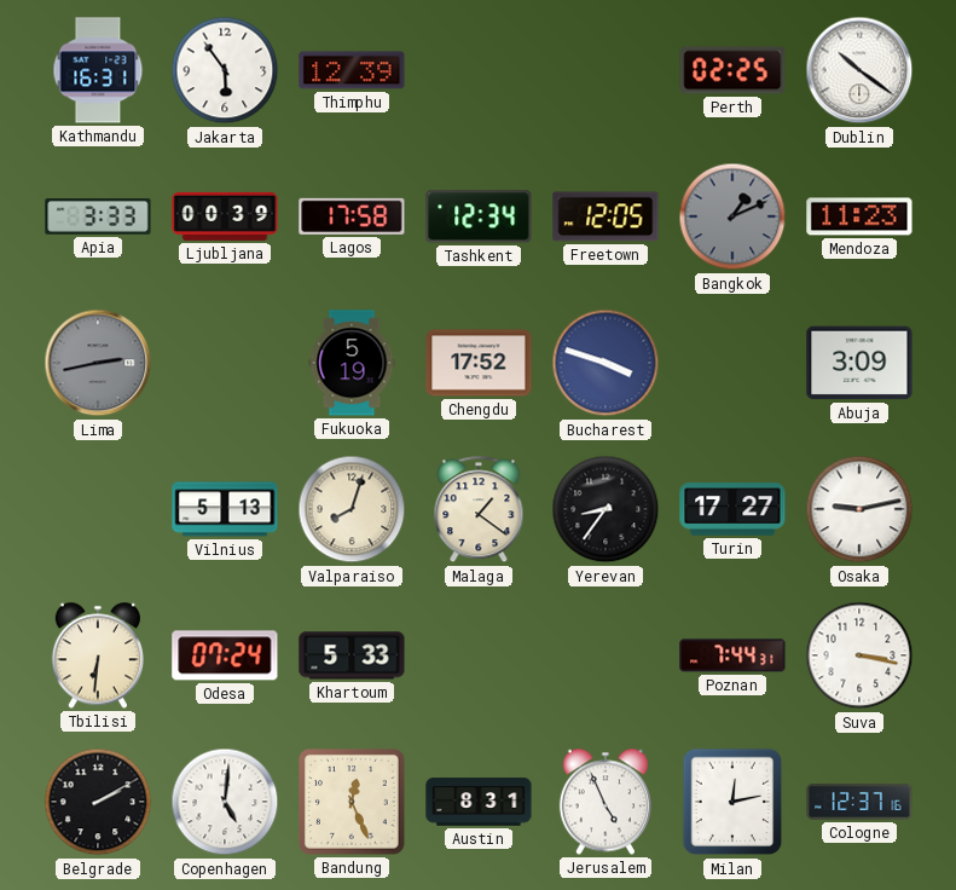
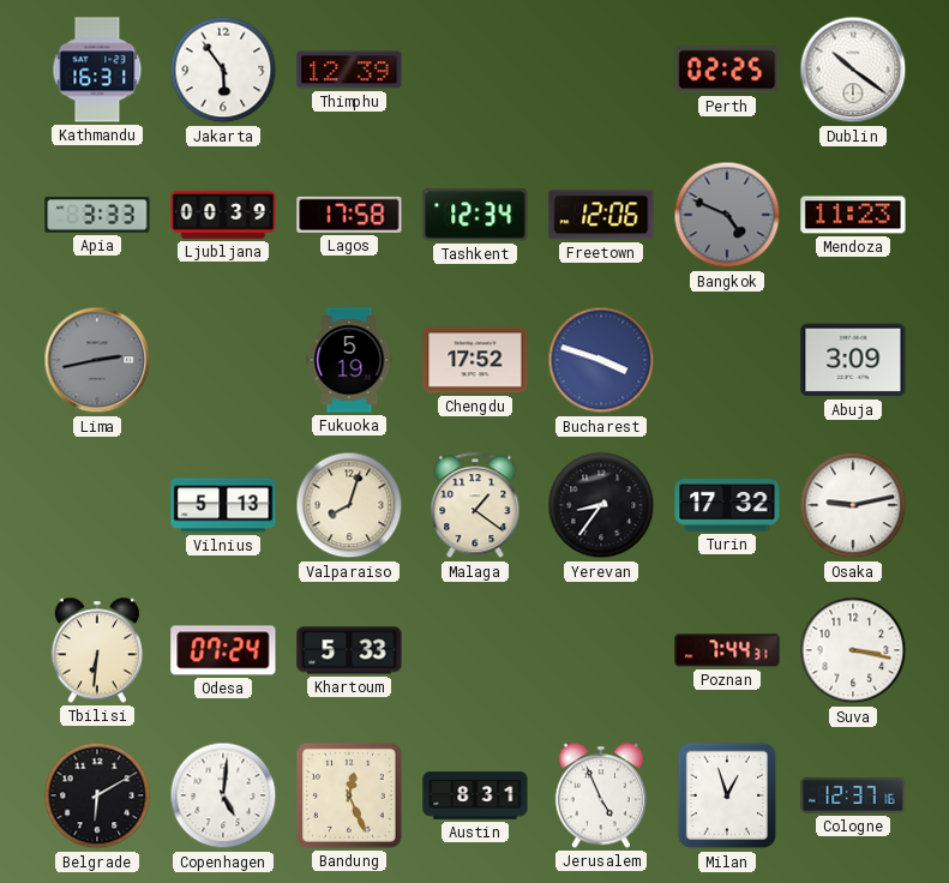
Freetown: 12:05 -> 12:06
Bangkok: 1:11 -> 4:49
Turin: 17:27 -> 17:32
Belgrade: 2:10 -> 6:10
Milan: 12:13 -> 12:57
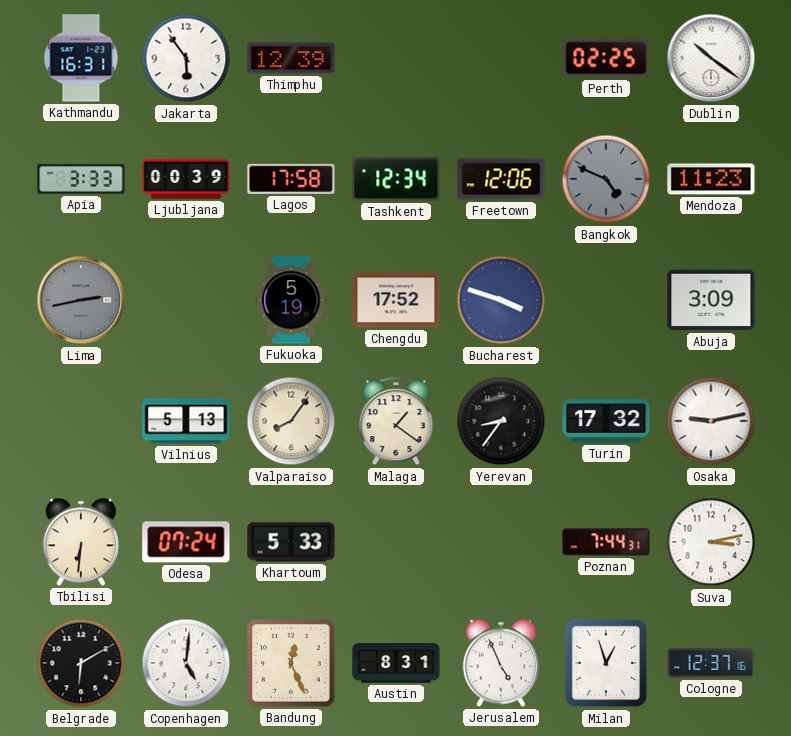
Valparaiso: 8:03 -> 8:06
Suva: 3:17 -> 3:13
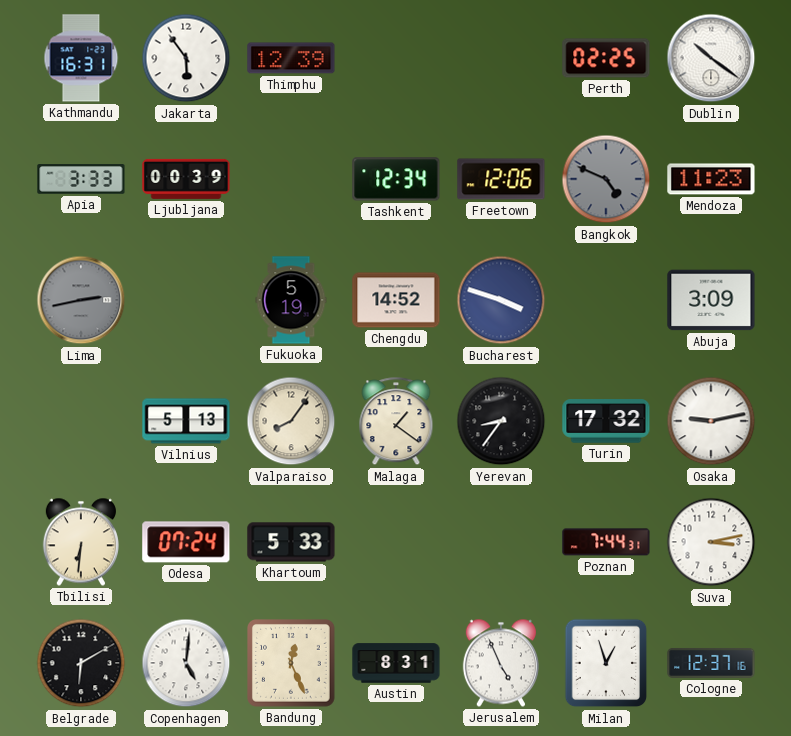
Lagos: 17:58 -> none
Chengdu: 17:52 -> 14:52
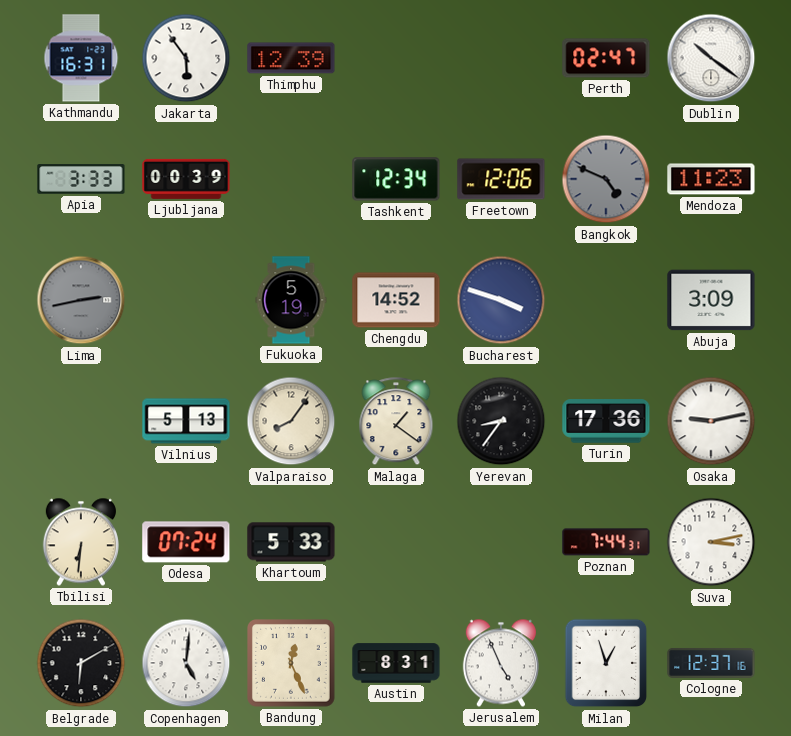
Perth: 02:25 -> 02:47
Turin: 17:32 -> 17:36
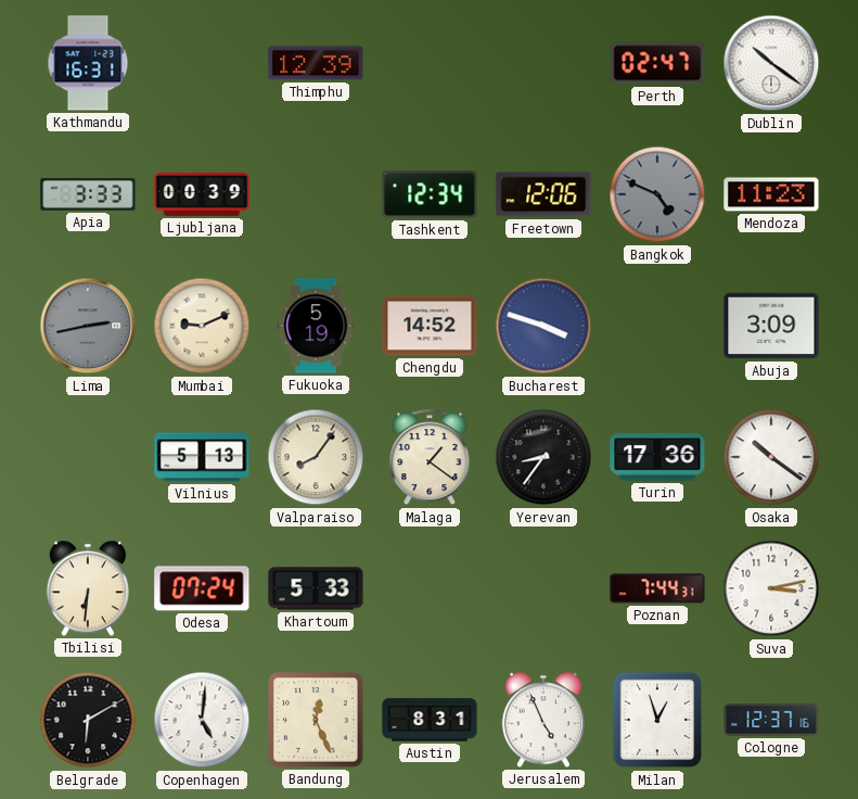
Jakarta: 5:54 -> none
Mumbai: none -> 9:11
Osaka: 9:13 -> 10:21
